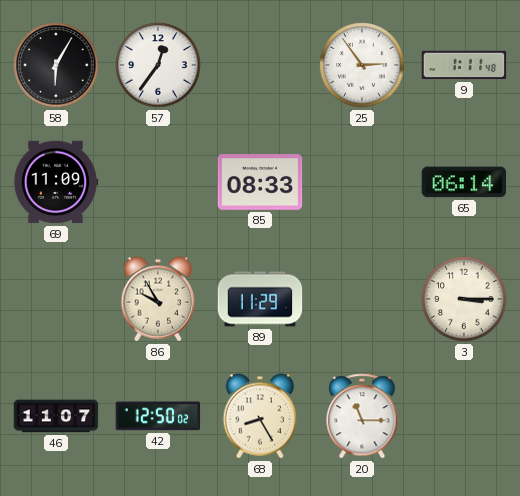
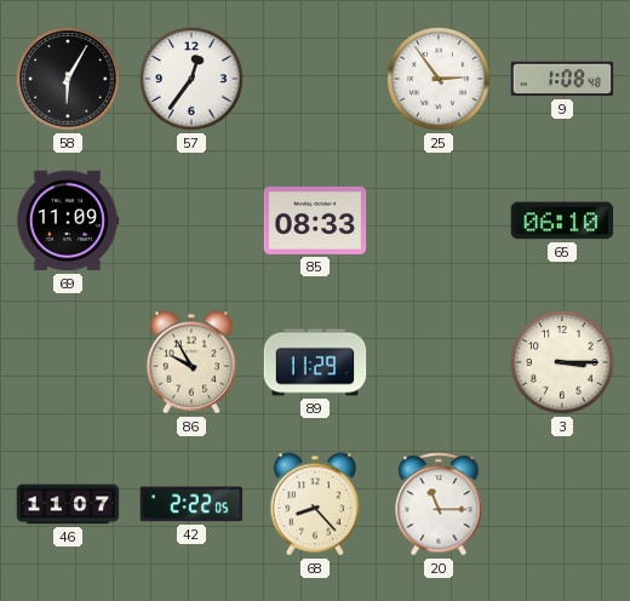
9: 1:11 -> 1:08
65: 06:14 -> 06:10
42: 12:50 -> 2:22
68: 8:25 -> 8:23
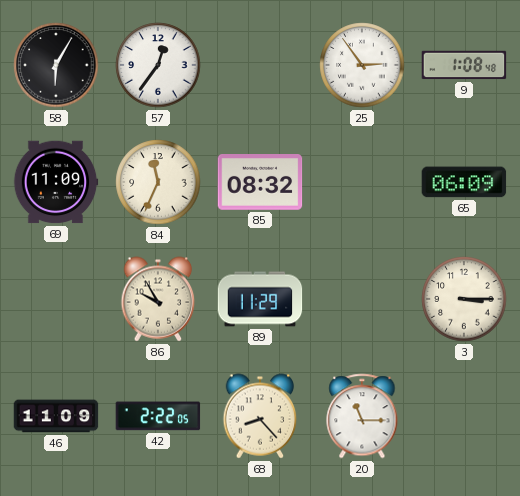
84: none -> 11:34
85: 08:33 -> 08:32
65: 06:10 -> 06:09
46: 11:07 -> 11:09
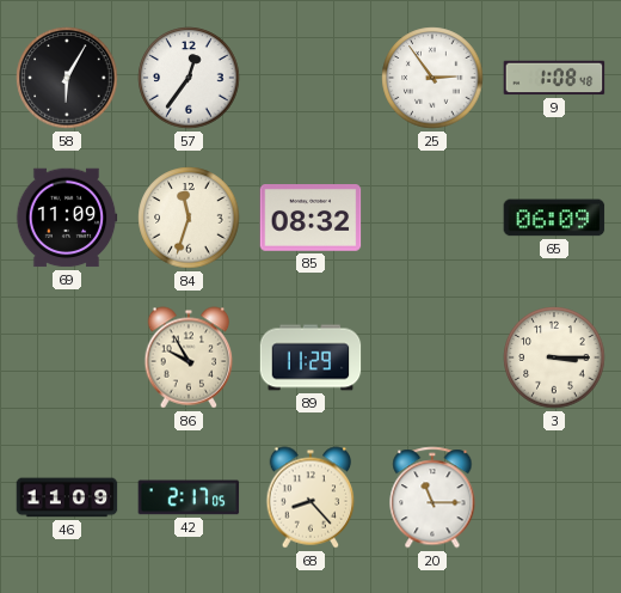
84: 11:34 -> 11:33
42: 2:22 -> 2:17
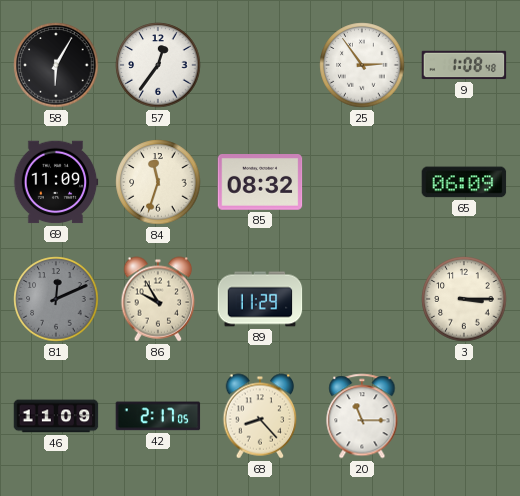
81: none -> 12:11
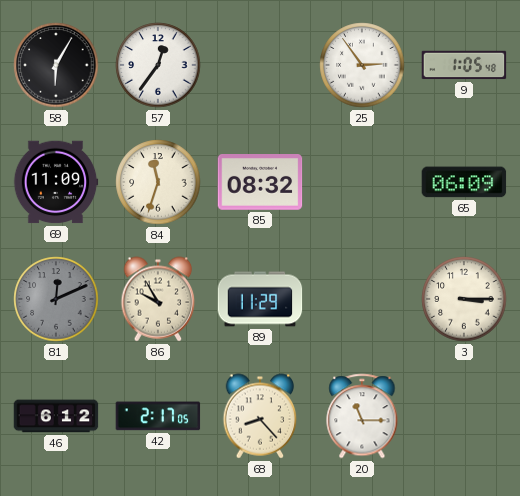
9: 1:08 -> 1:05
46: 11:09 -> 6:12
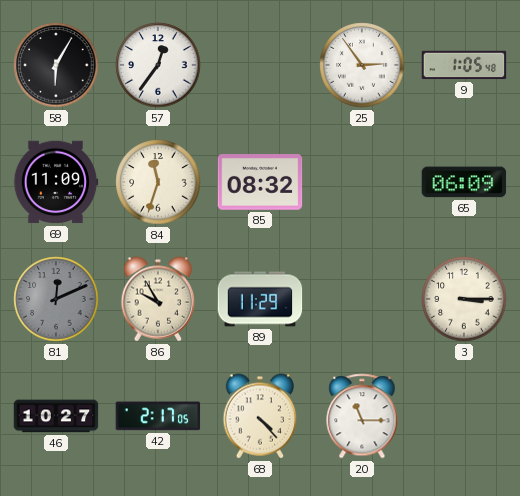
46: 6:12 -> 10:27
68: 8:23 -> 4:23
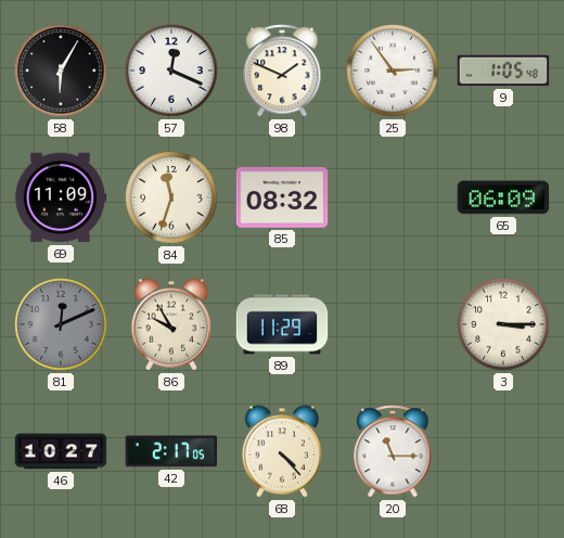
57: 12:36 -> 12:19
98: none -> 1:49
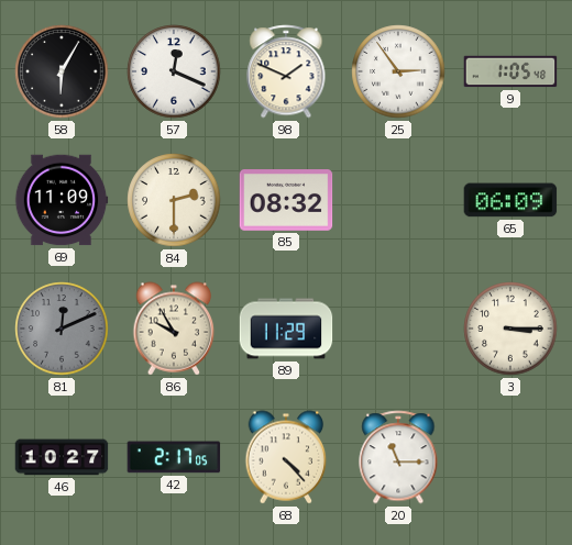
84: 11:33 -> 2:30
